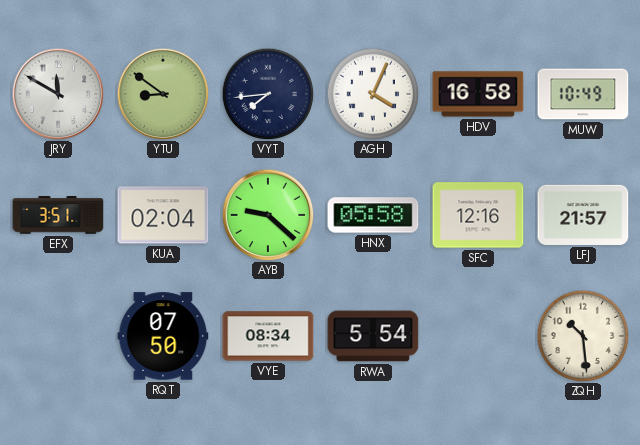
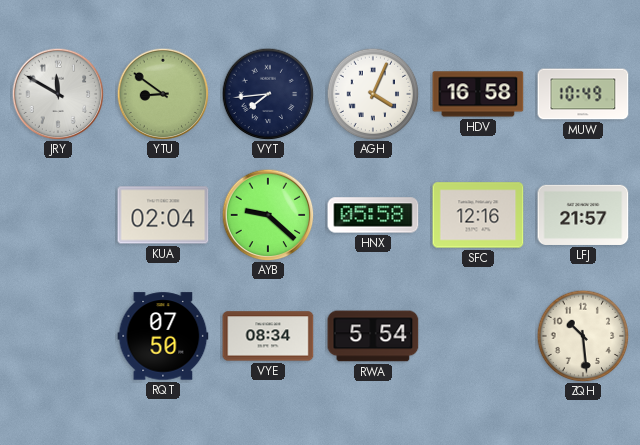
EFX: 3:51 -> none
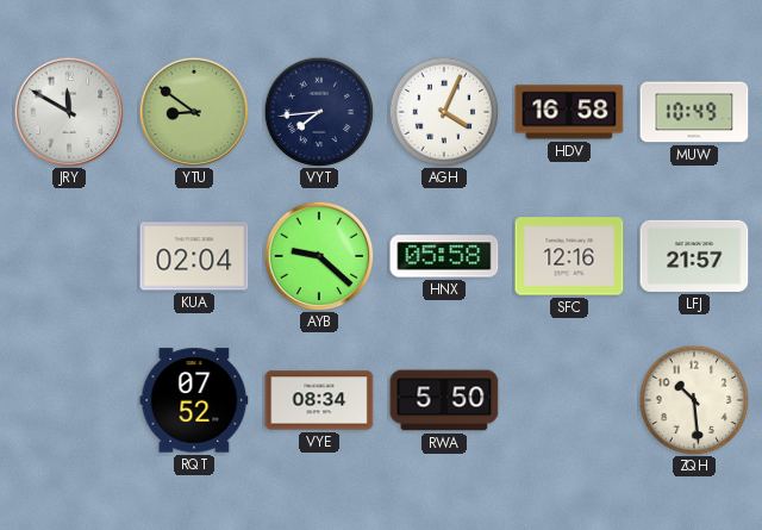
RQT: 07:50 -> 07:52
RWA: 5:54 -> 5:50
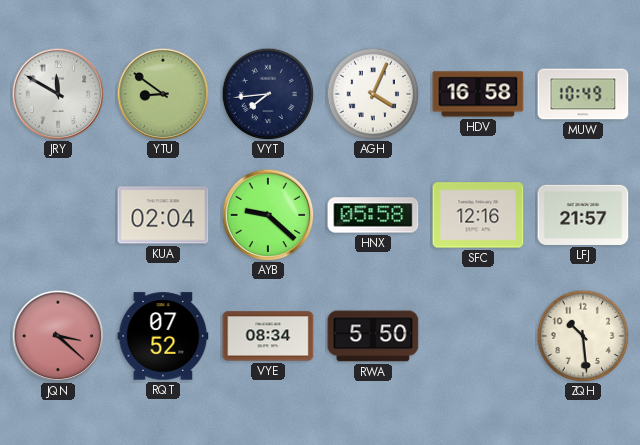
JQN: none -> 3:22
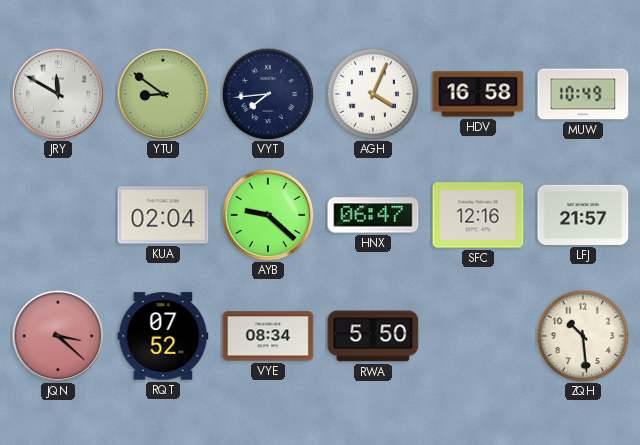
HNX: 05:58 -> 06:47
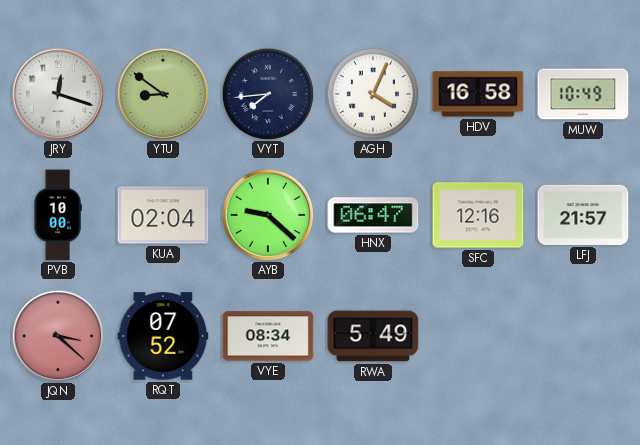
JRY: 11:50 -> 12:18
PVB: none -> 10:00
RWA: 5:50 -> 5:49
ZQH: 10:29 -> none
